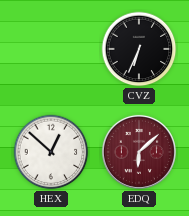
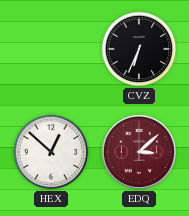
EDQ: 6:08 -> 3:08
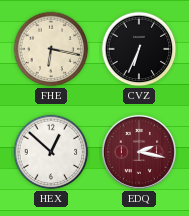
FHE: none -> 6:17
EDQ: 3:08 -> 2:17
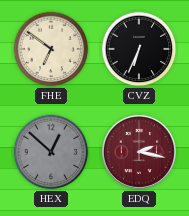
FHE: 6:17 -> 6:51
HEX dial: white -> grey
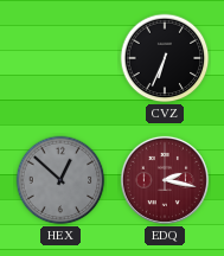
FHE: 6:51 -> none
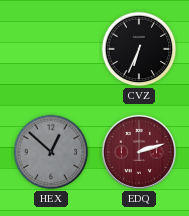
EDQ: 2:17 -> 2:12
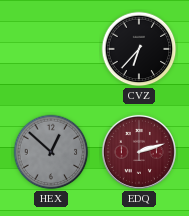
CVZ: 6:34 -> 6:37
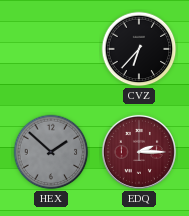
HEX: 12:52 -> 1:52
EDQ: 2:12 -> 2:15
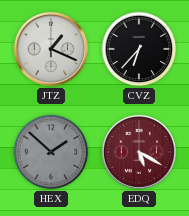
JTZ: none -> 1:19
EDQ: 2:15 -> 5:20
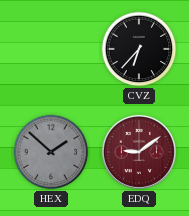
JTZ: 1:19 -> none
EDQ: 5:20 -> 9:09
